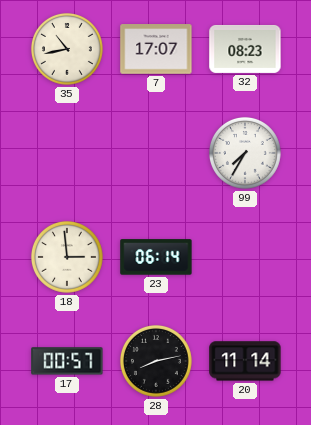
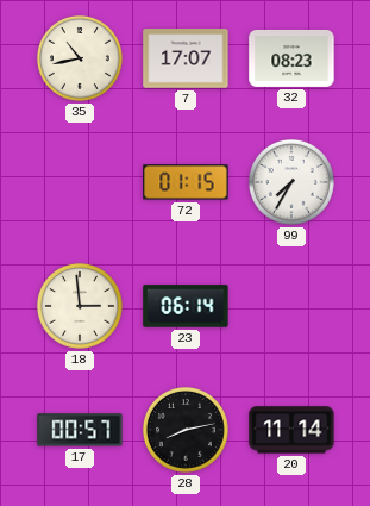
72: none -> 01:15
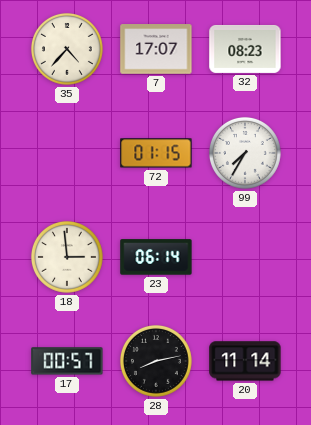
35: 10:43 -> 4:37
